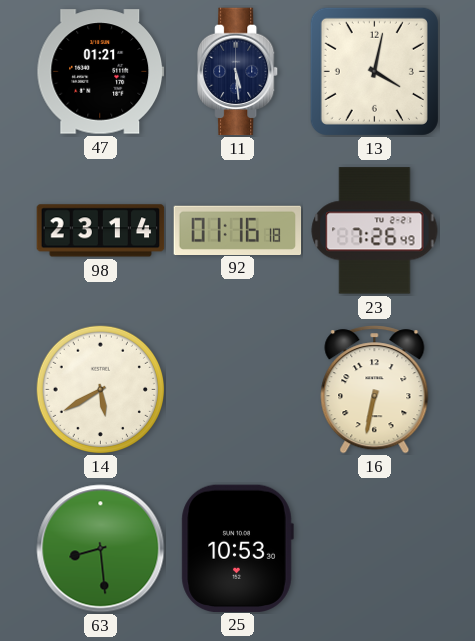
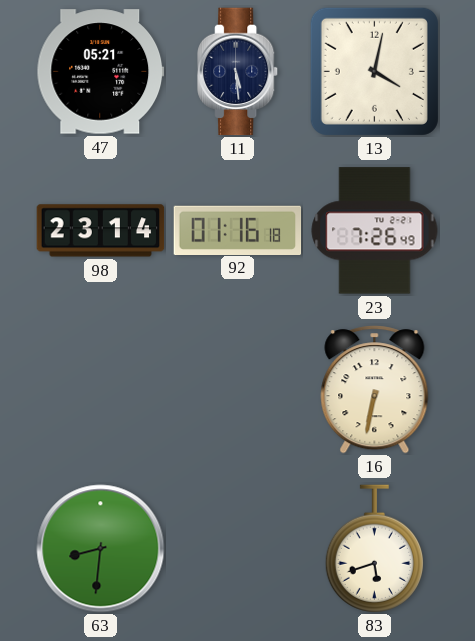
47: 01:21 -> 05:21
14: 5:40 -> none
63: 8:29 -> 8:31
25: 10:53 -> none
83: none -> 5:42
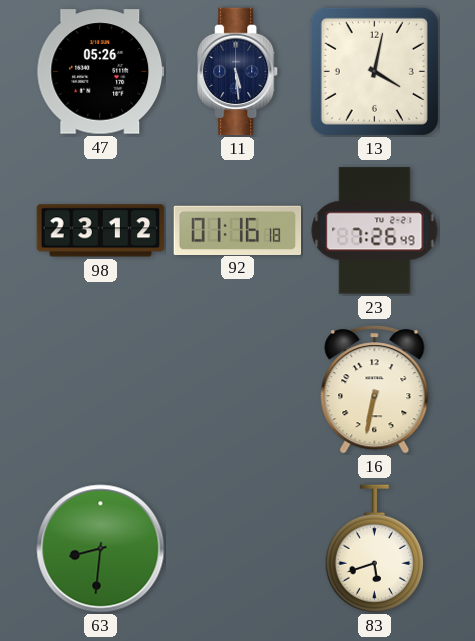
47: 05:21 -> 05:26
98: 23:14 -> 23:12
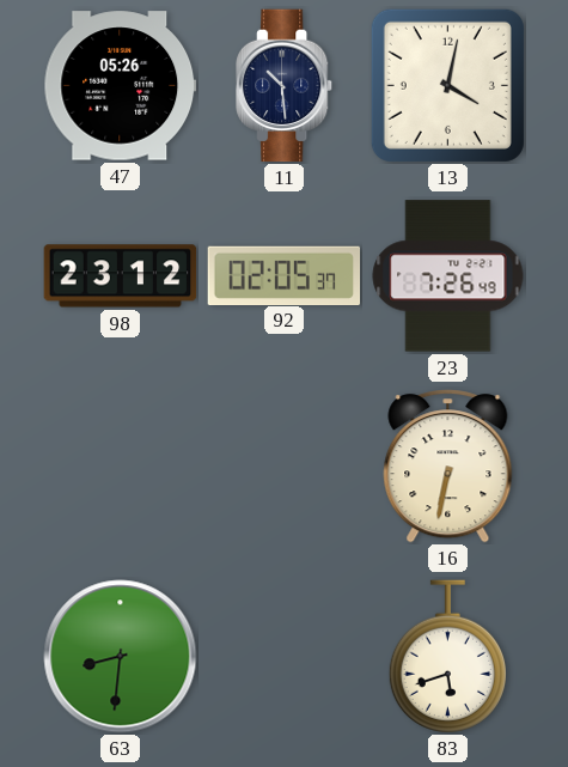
11: 5:29 -> 10:29
92: 01:16 -> 02:05
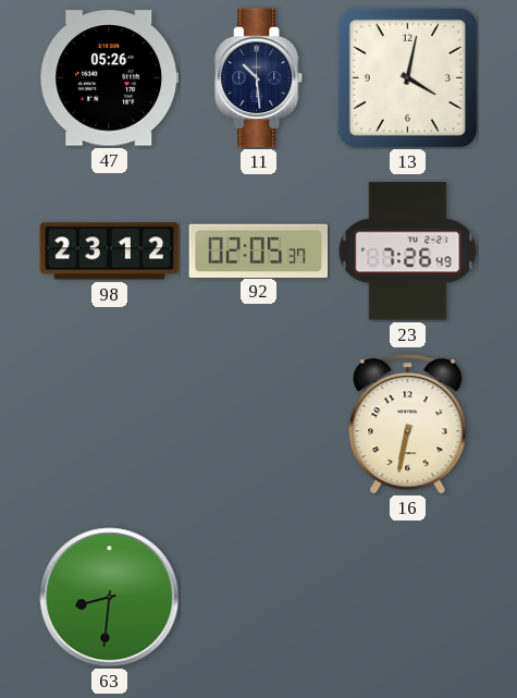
83: 5:42 -> none
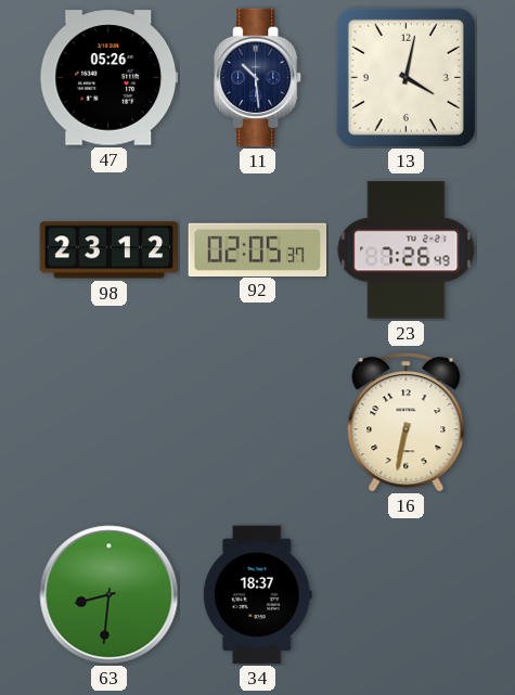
34: none -> 18:37
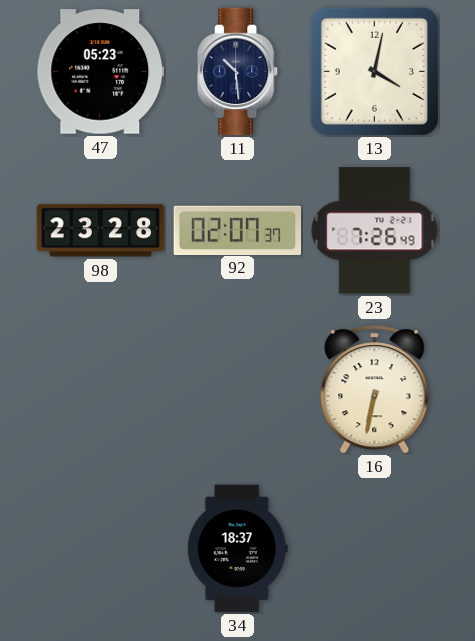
47: 05:26 -> 05:23
98: 23:12 -> 23:28
92: 02:05 -> 02:07
63: 8:31 -> none
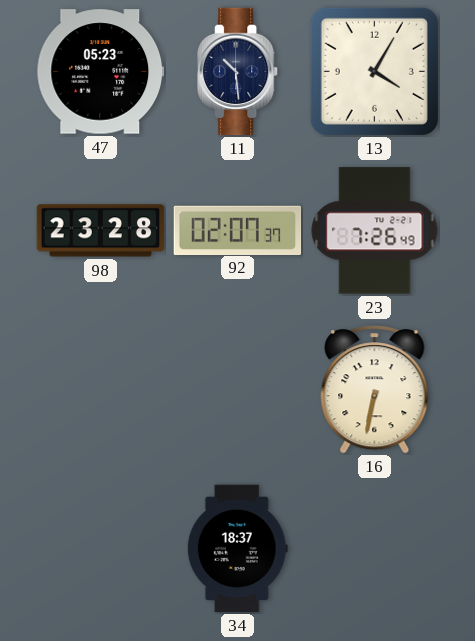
13: 4:02 -> 4:05
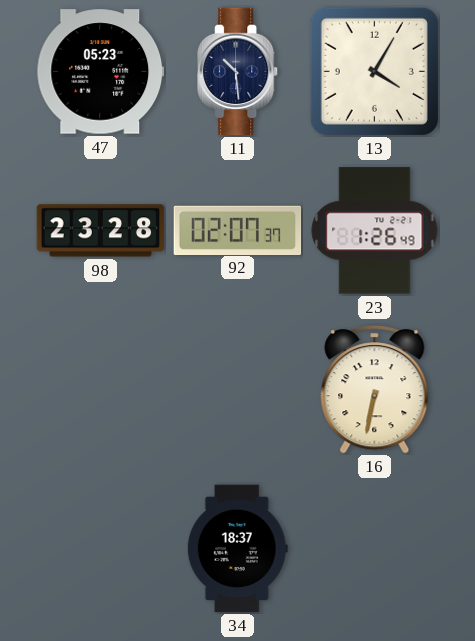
23: 7:26 -> 1:26
